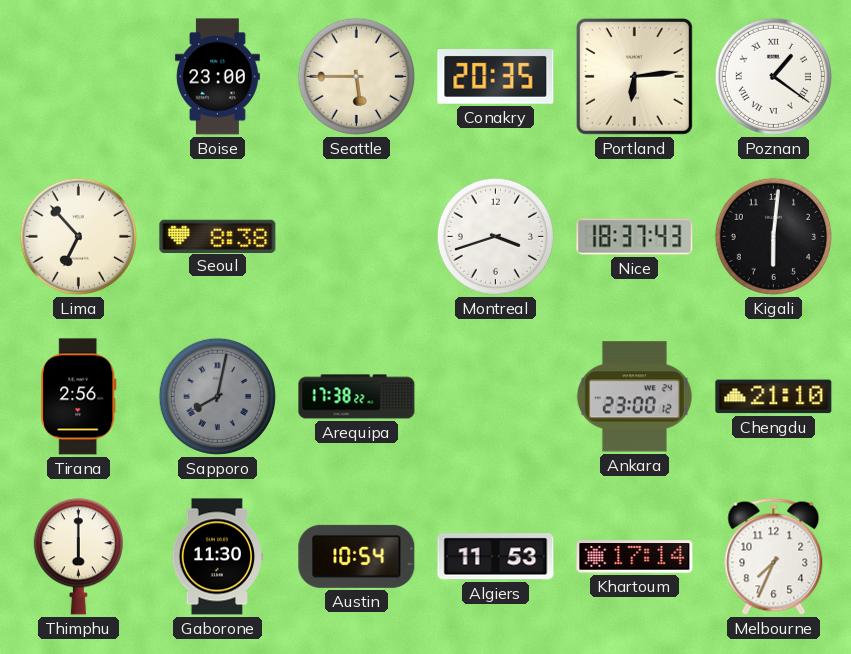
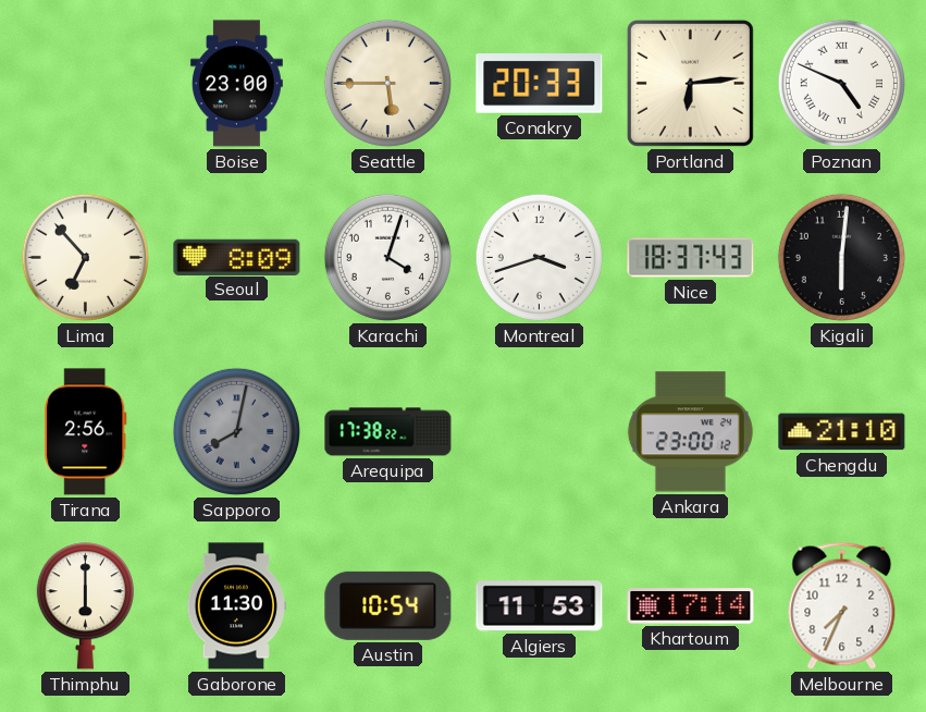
Conakry: 20:35 -> 20:33
Poznan: 1:21 -> 4:49
Seoul: 8:38 -> 8:09
Karachi: none -> 4:03
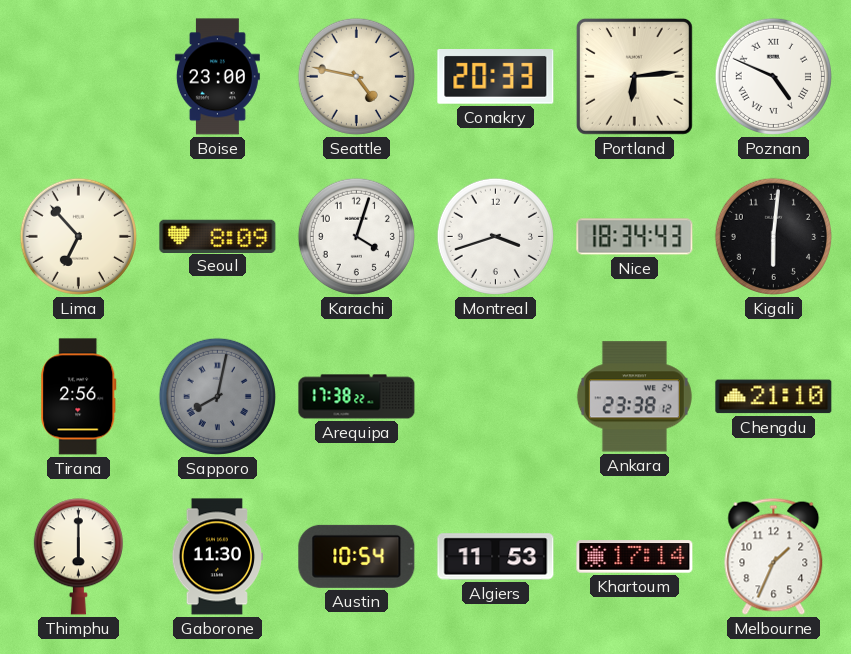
Seattle: 5:45 -> 4:47
Nice: 18:37 -> 18:34
Ankara: 23:00 -> 23:38
Melbourne: 7:34 -> 1:34
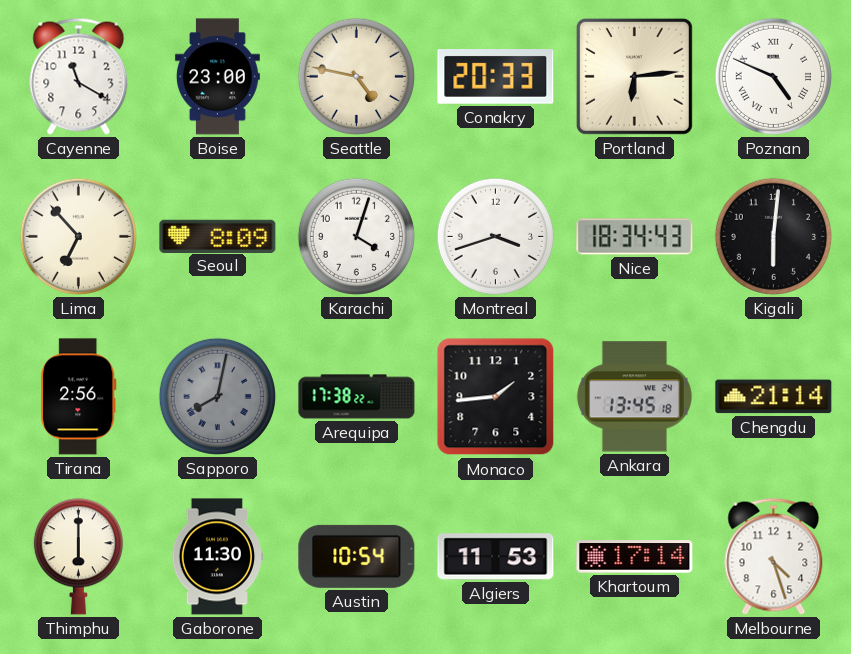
Cayenne: none -> 11:20
Monaco: none -> 1:44
Ankara: 23:38 -> 13:45
Chengdu: 21:10 -> 21:14
Melbourne: 1:34 -> 4:27
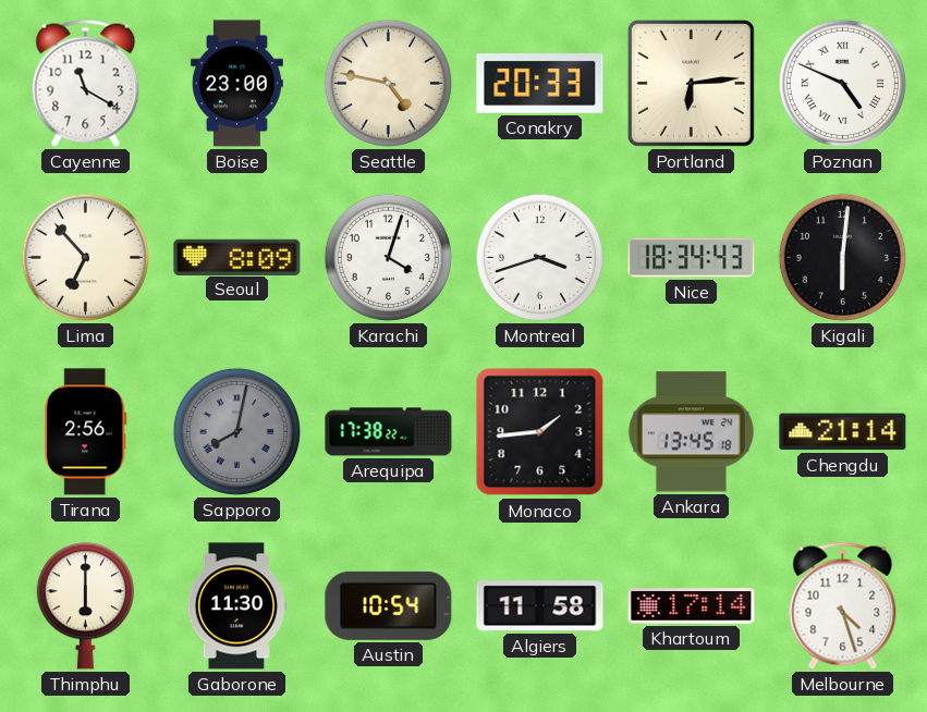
Algiers: 11:53 -> 11:58
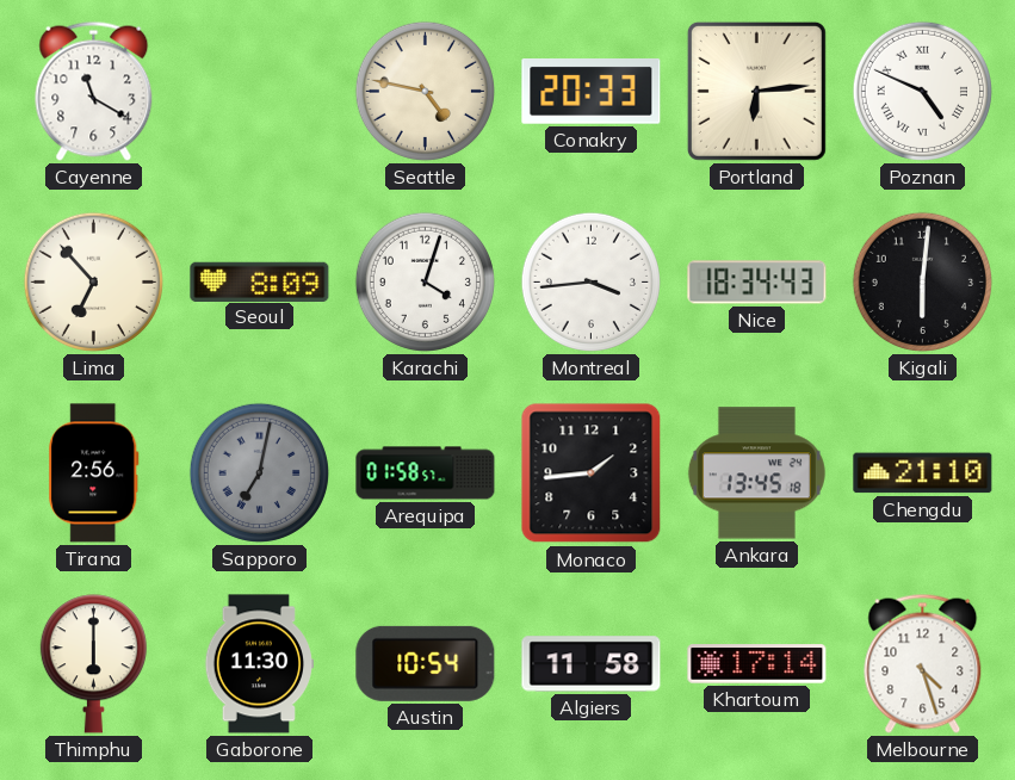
Boise: 23:00 -> none
Montreal: 3:42 -> 3:44
Sapporo: 8:02 -> 7:02
Arequipa: 17:38 -> 01:58
Chengdu: 21:14 -> 21:10
